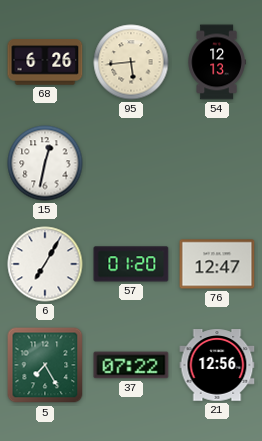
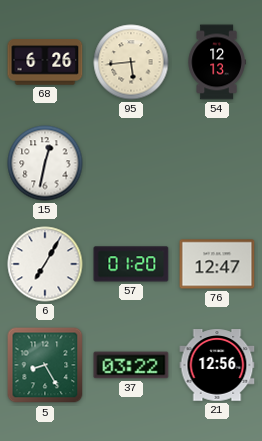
5: 7:25 -> 8:25
37: 07:22 -> 03:22
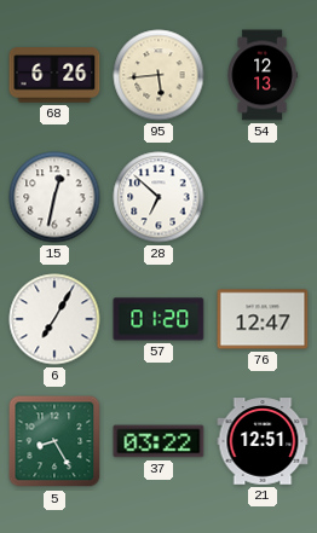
28: none -> 6:52
21: 12:56 -> 12:51
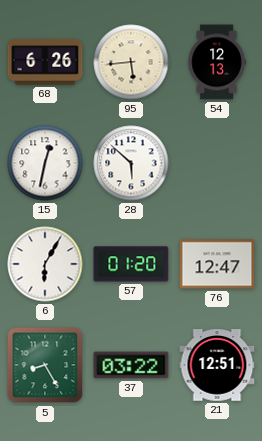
28: 6:52 -> 5:52
6: 7:05 -> 6:05
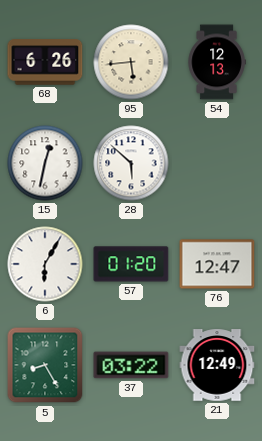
21: 12:51 -> 12:49
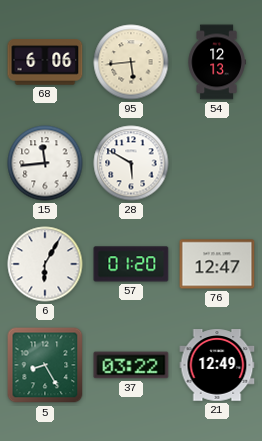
68: 6:26 -> 6:06
15: 12:32 -> 11:44
28: 5:52 -> 5:50
